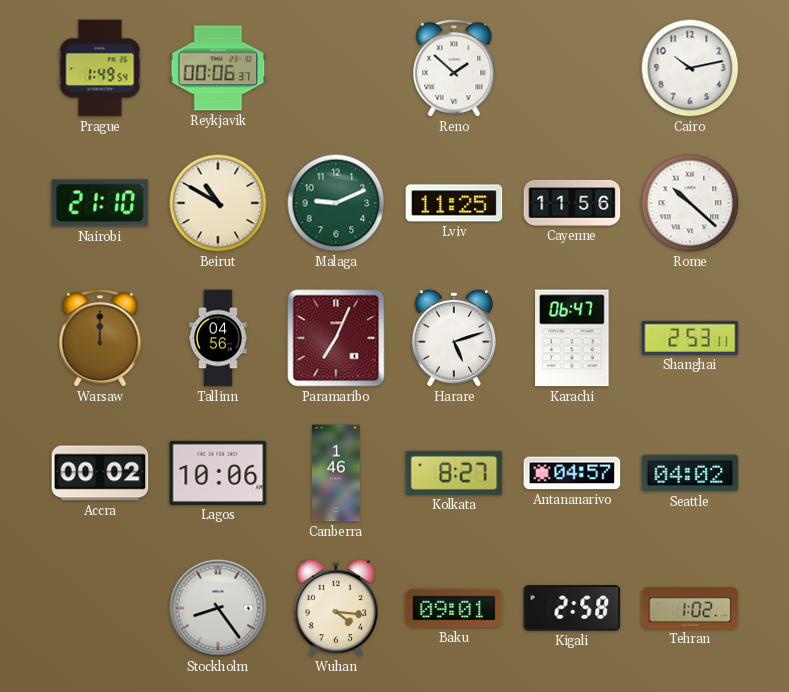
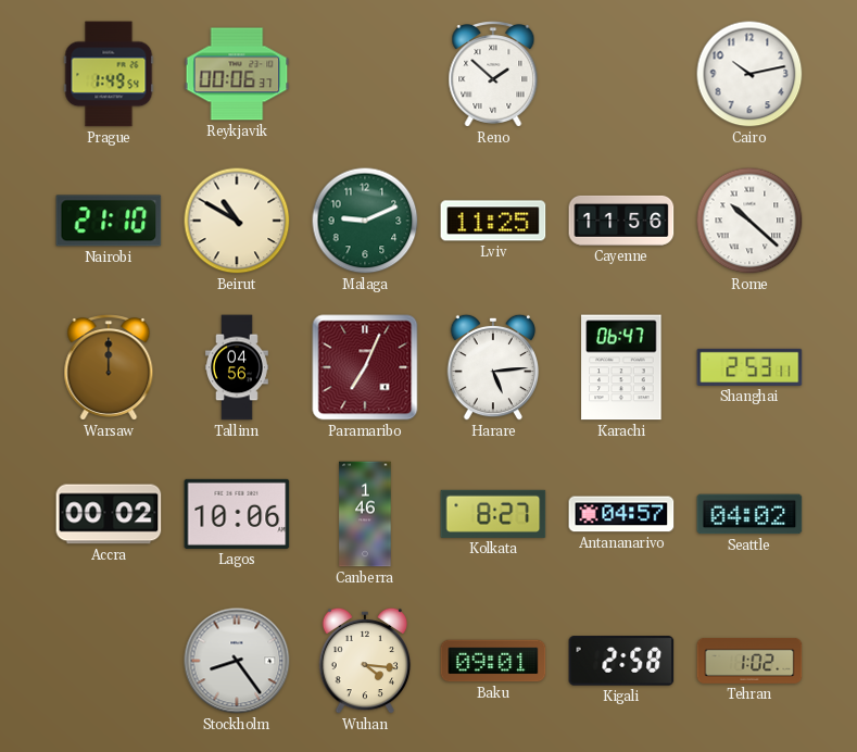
Harare: 5:12 -> 5:14
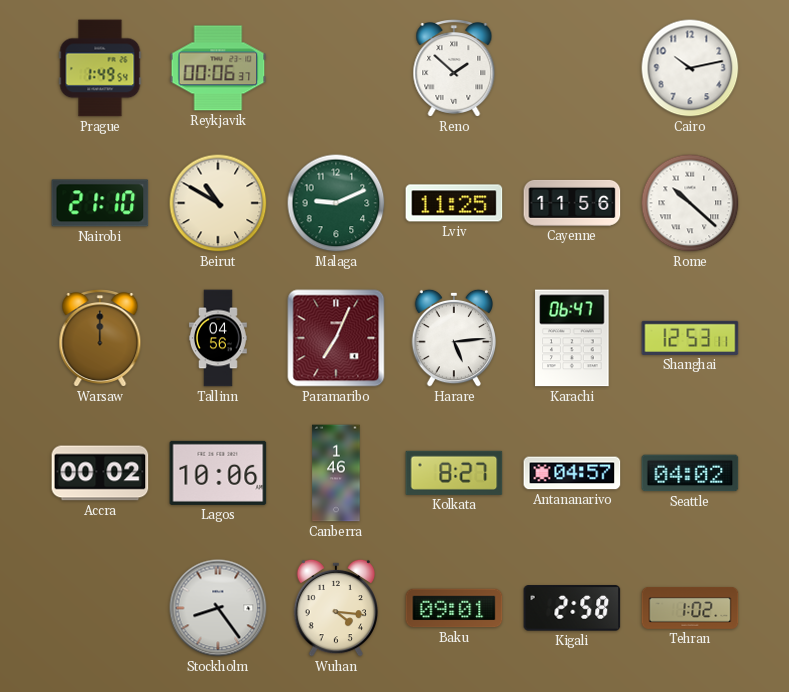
Shanghai: 2:53 -> 12:53
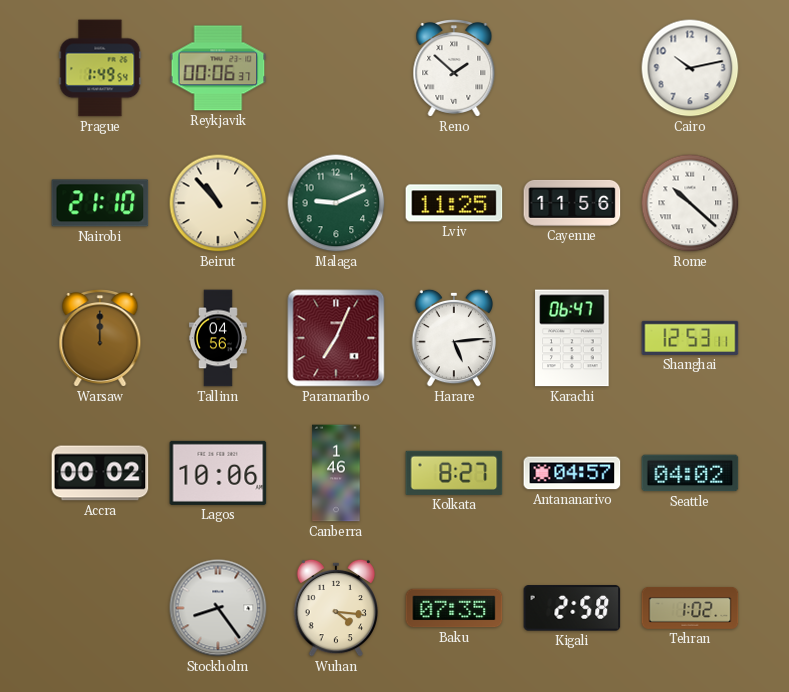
Beirut: 10:50 -> 10:53
Baku: 09:01 -> 07:35
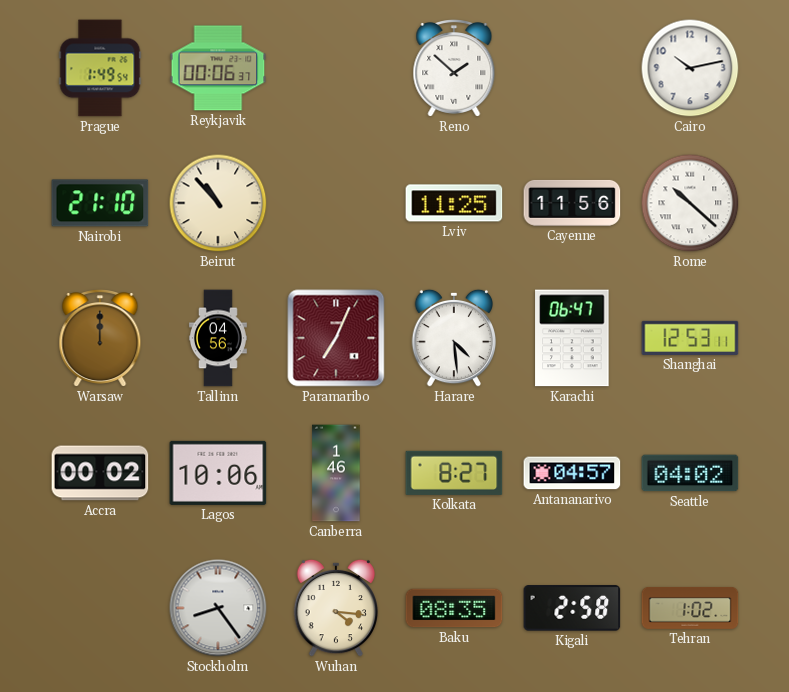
Malaga: 9:11 -> none
Harare: 5:14 -> 4:29
Baku: 07:35 -> 08:35
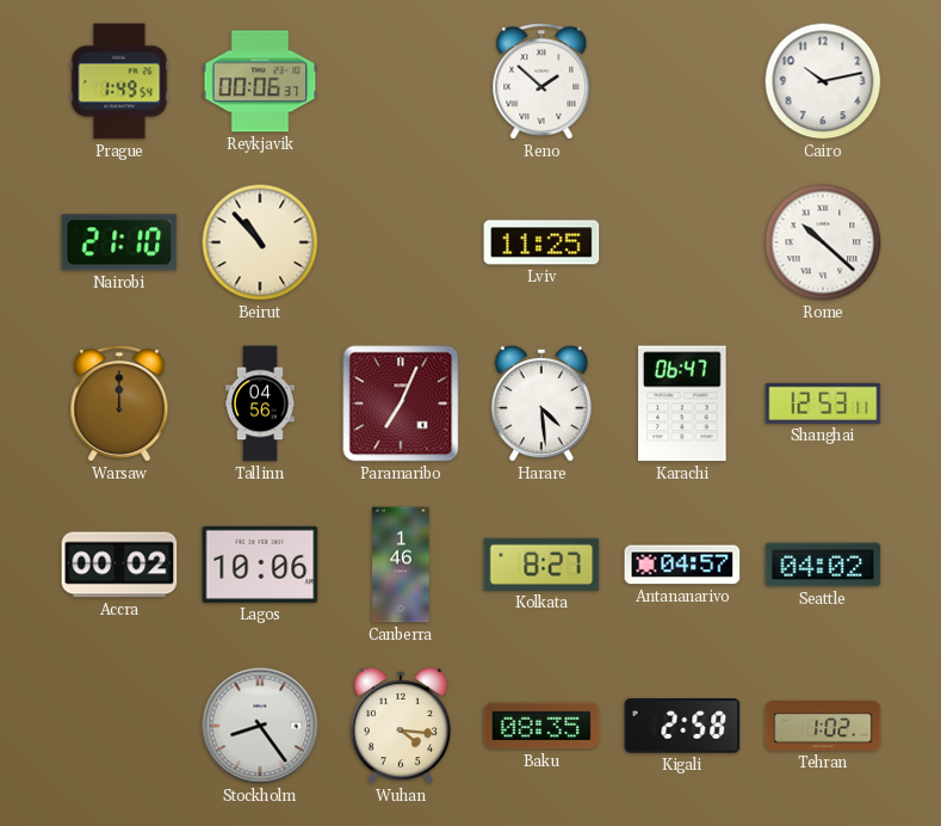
Cayenne: 11:56 -> none
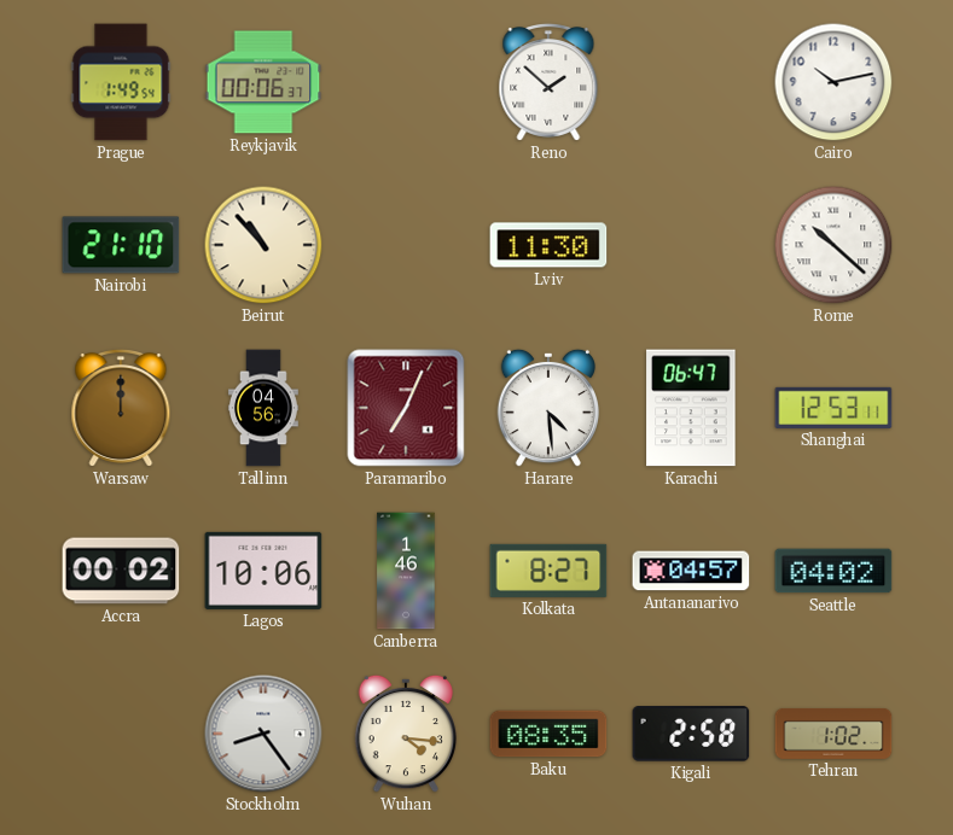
Lviv: 11:25 -> 11:30
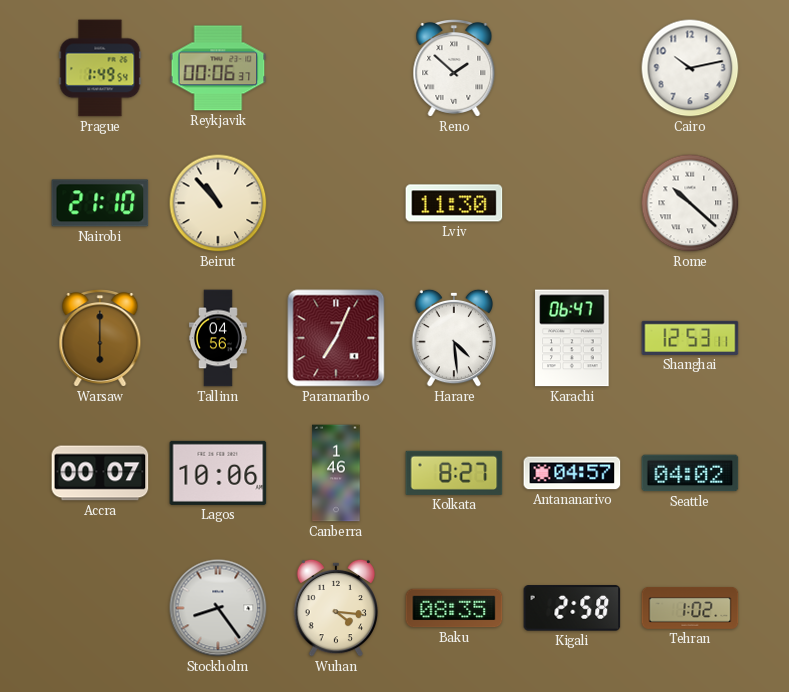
Warsaw: 12:00 -> 6:00
Accra: 00:02 -> 00:07
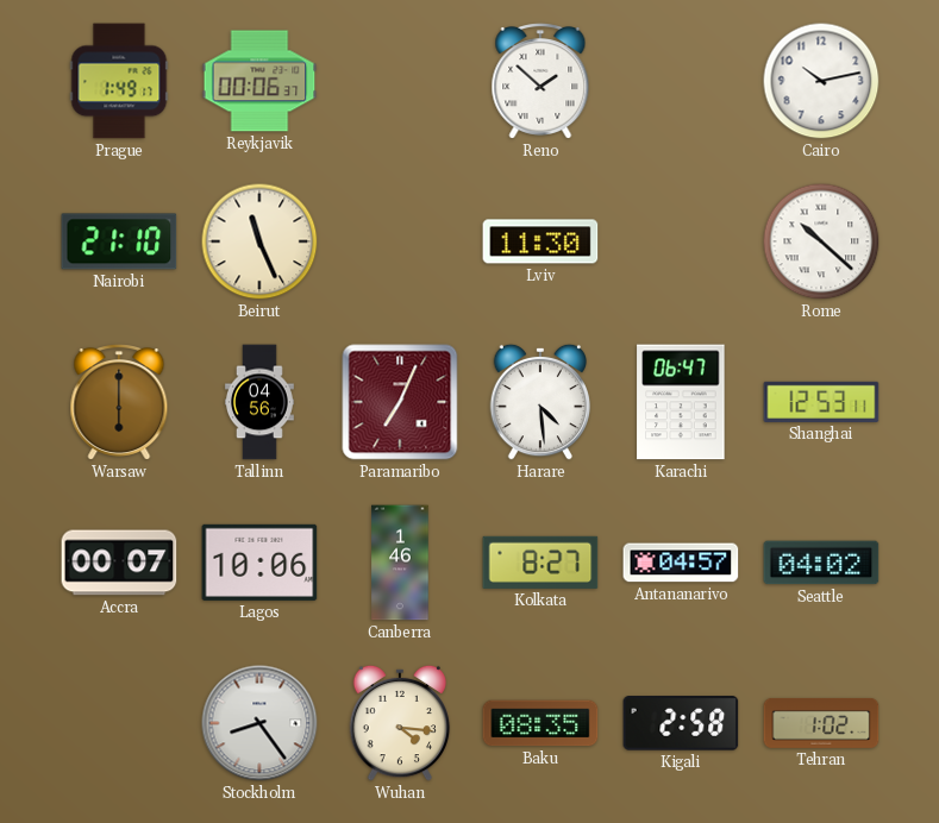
Prague: 1:49:54 -> 1:49:17
Beirut: 10:53 -> 11:26
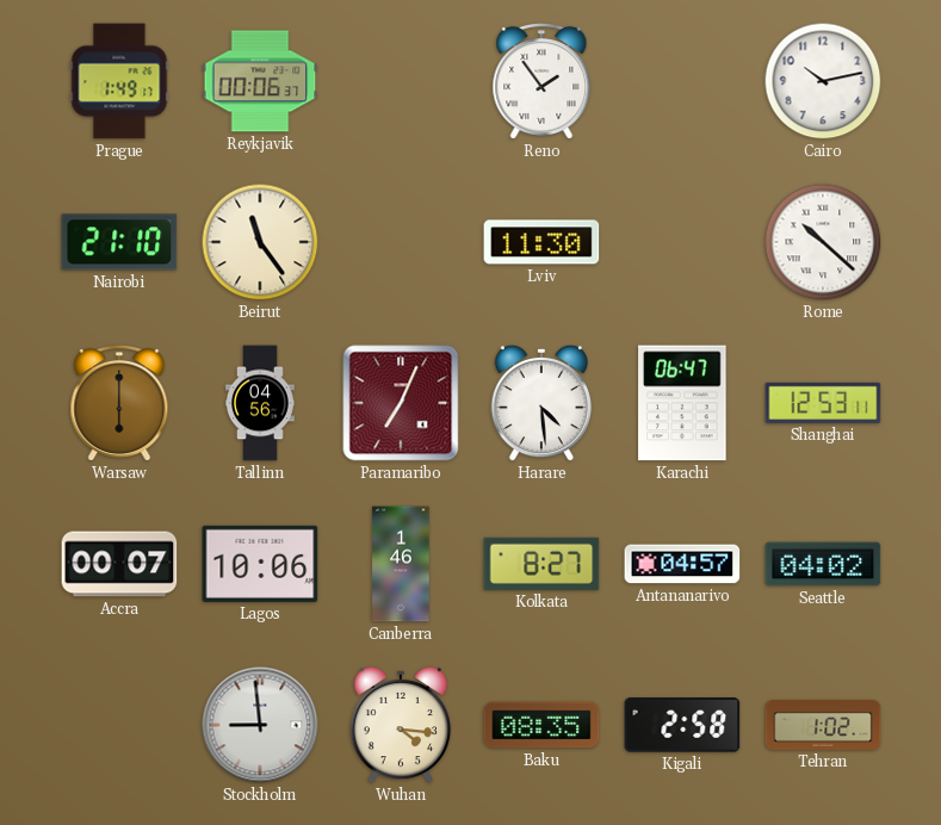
Reno: 1:52 -> 1:54
Beirut: 11:26 -> 11:24
Stockholm: 8:24 -> 8:59
